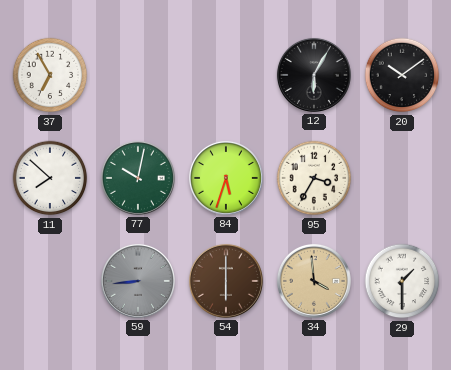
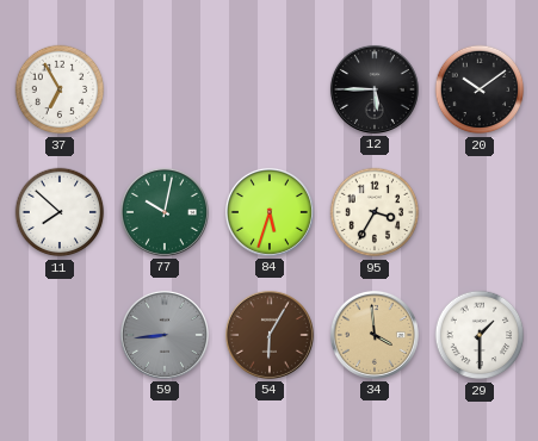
12: 6:05 -> 5:45
54: 6:00 -> 6:05
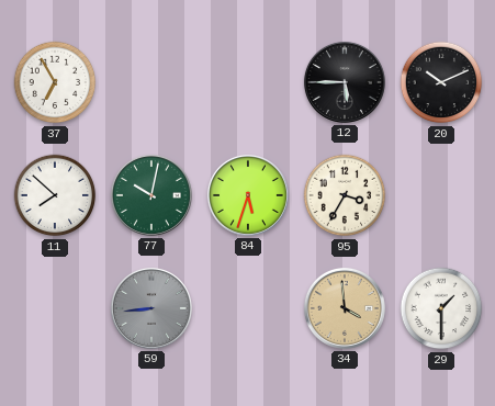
20: 10:09 -> 10:11
54: 6:05 -> none
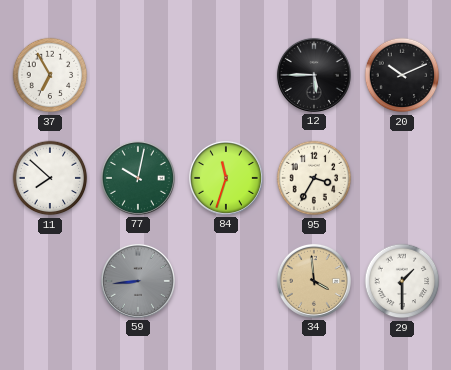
84: 5:33 -> 11:33
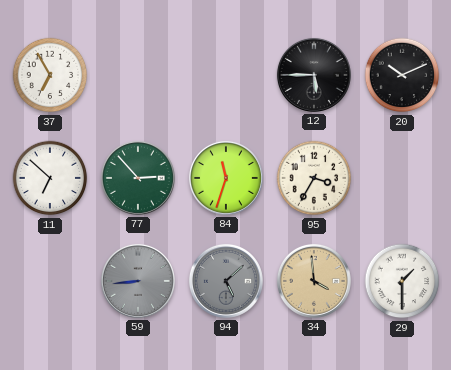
11: 7:52 -> 6:52
77: 10:02 -> 2:53
94: none -> 5:08
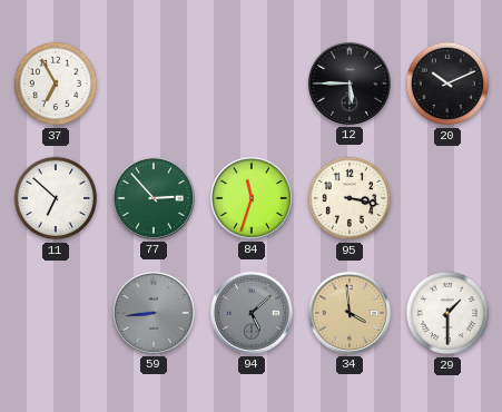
95: 3:35 -> 3:17
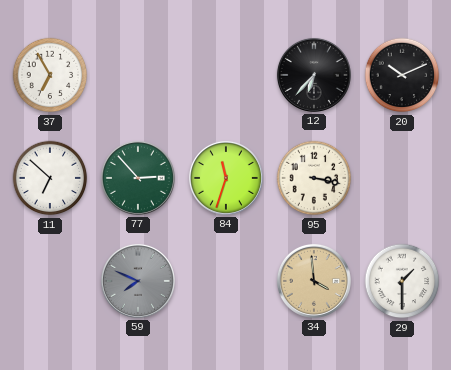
12: 5:45 -> 6:37
59: 8:44 -> 7:49
94: 5:08 -> none
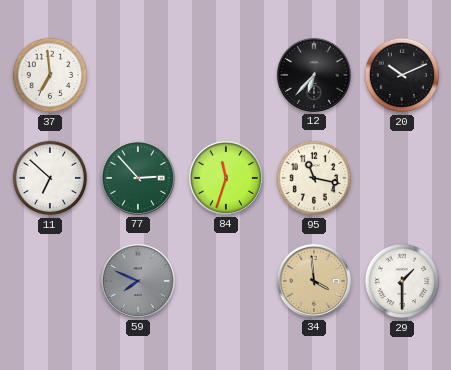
37: 6:55 -> 6:59
95: 3:17 -> 11:17
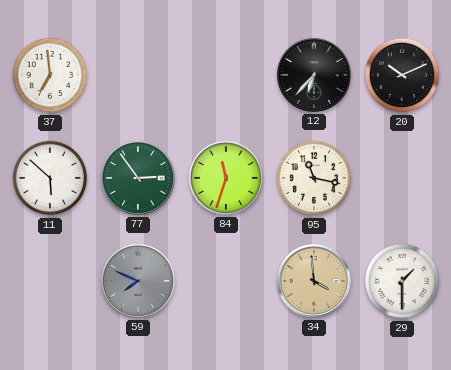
11: 6:52 -> 5:52
77: 2:53 -> 2:54
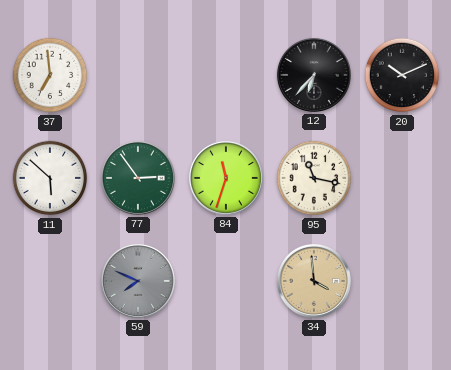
29: 1:30 -> none
